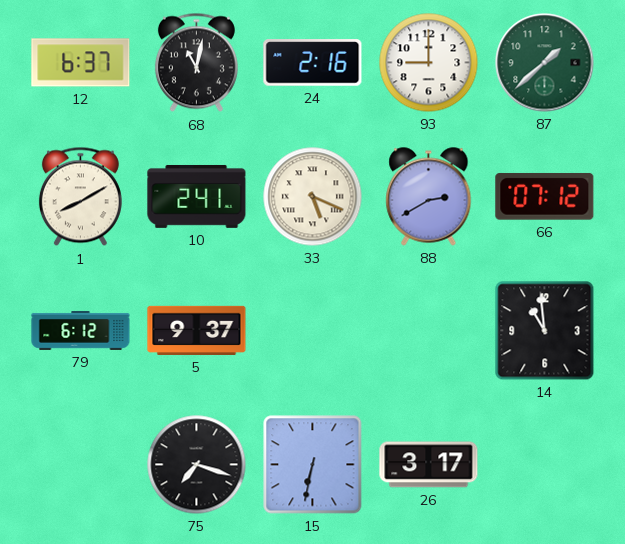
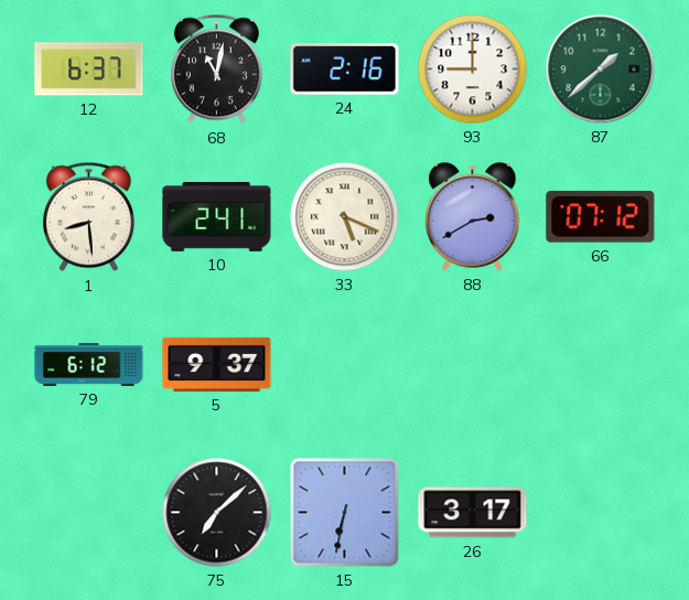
1: 8:10 -> 8:29
14: 10:59 -> none
75: 7:18 -> 7:08
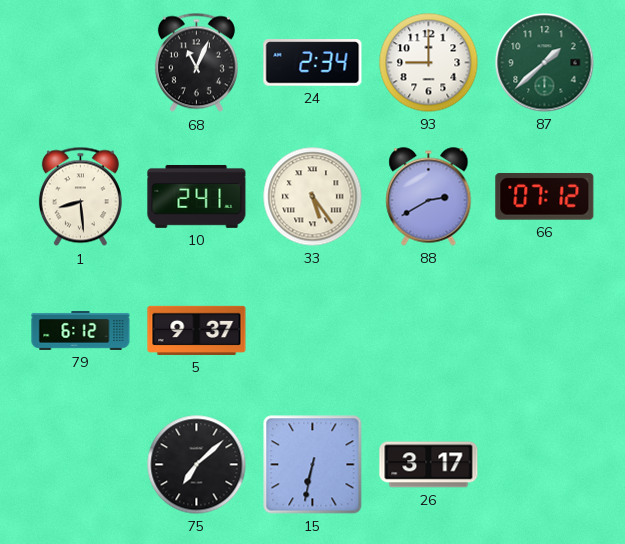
12: 6:37 -> none
68: 11:02 -> 11:04
24: 2:16 -> 2:34
33: 5:19 -> 5:24
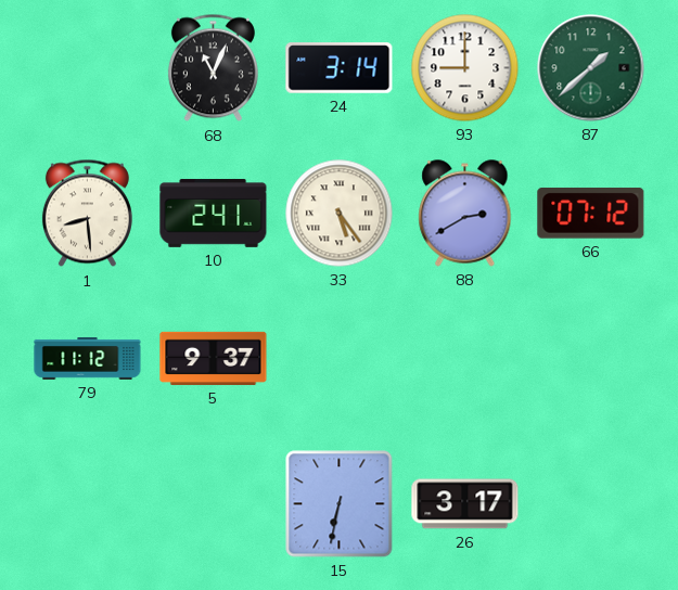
24: 2:34 -> 3:14
79: 6:12 -> 11:12
75: 7:08 -> none
